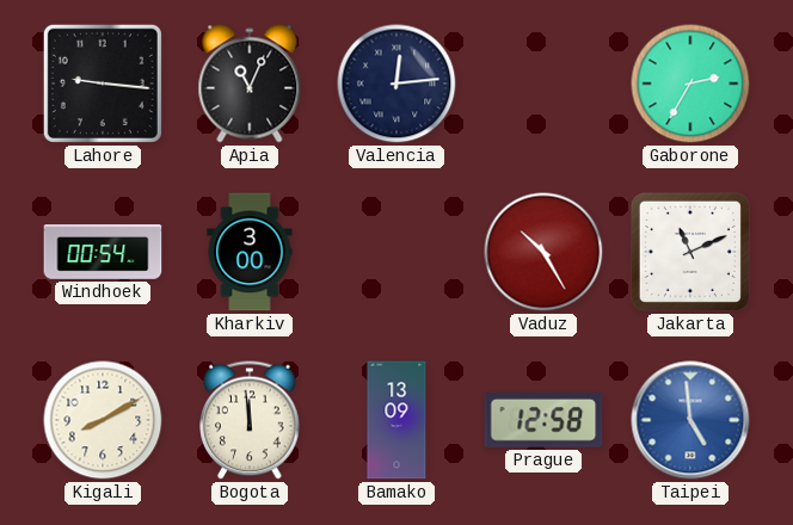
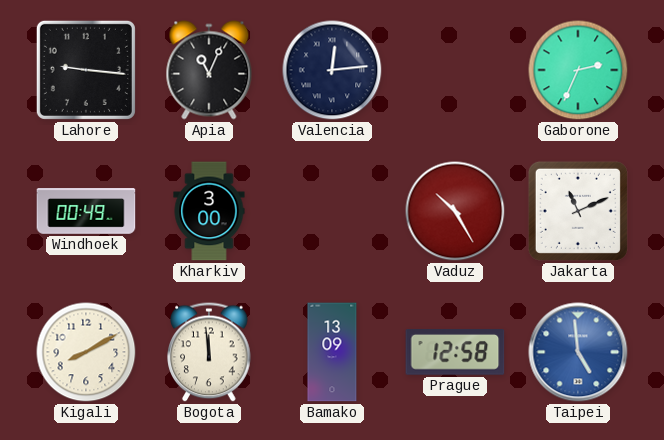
Gaborone: 2:35 -> 2:34
Windhoek: 00:54 -> 00:49
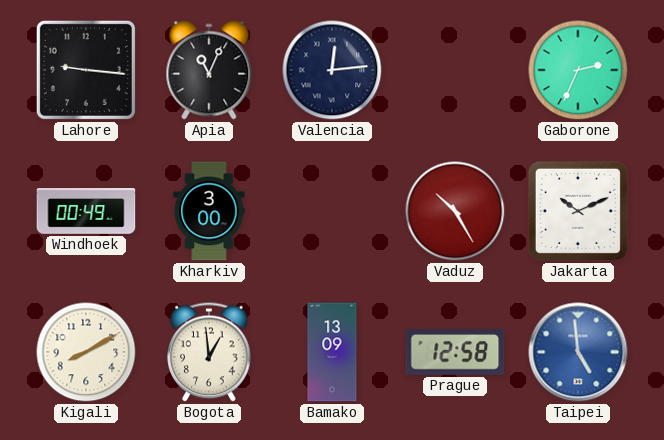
Jakarta: 11:11 -> 10:11
Bogota: 11:59 -> 12:59
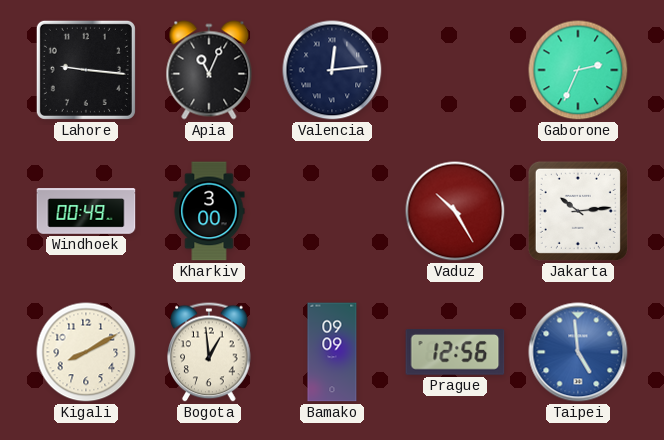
Jakarta: 10:11 -> 10:14
Bamako: 13:09 -> 09:09
Prague: 12:58 -> 12:56
